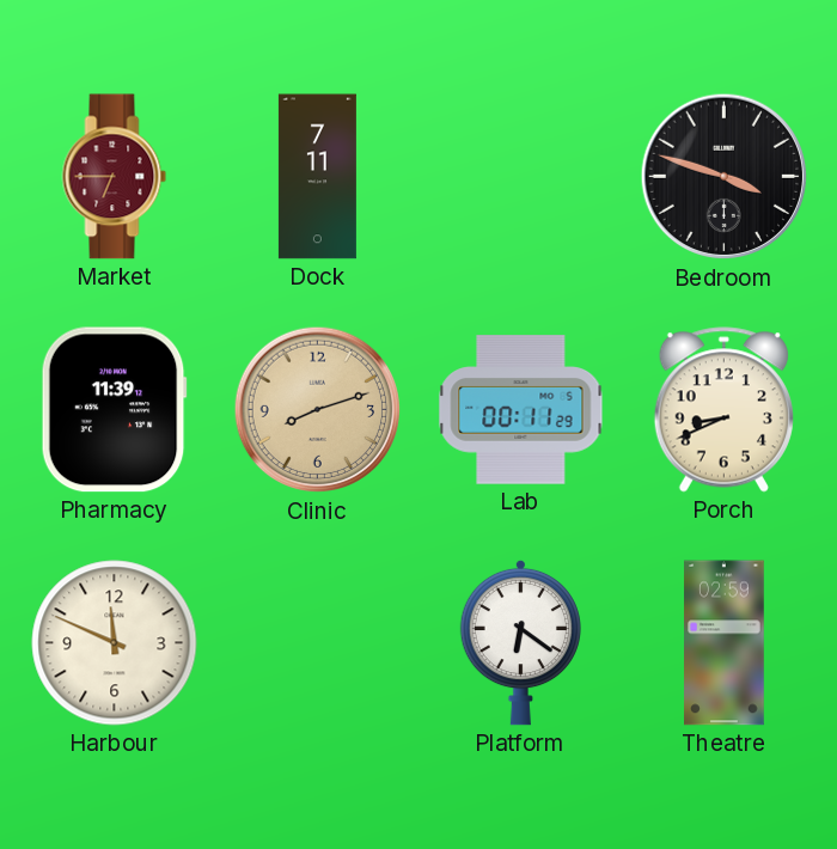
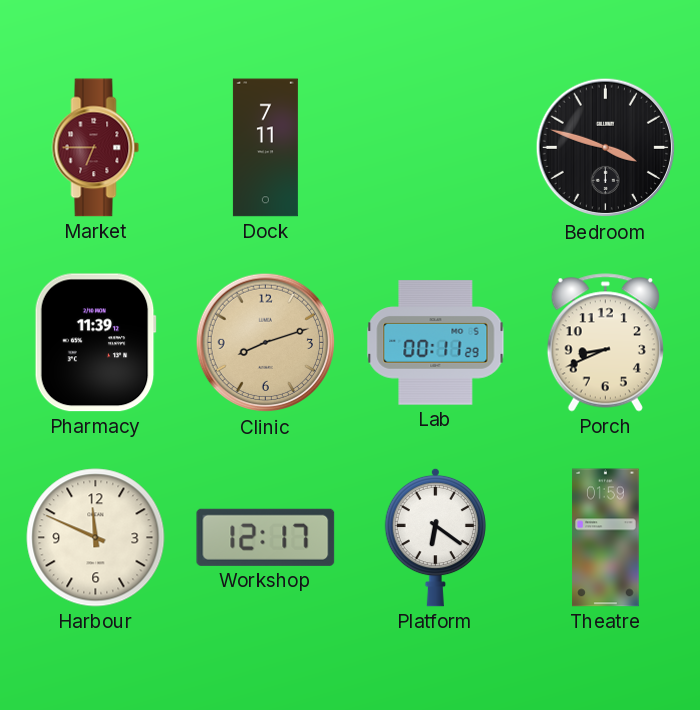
Workshop: none -> 12:17
Theatre: 02:59 -> 01:59
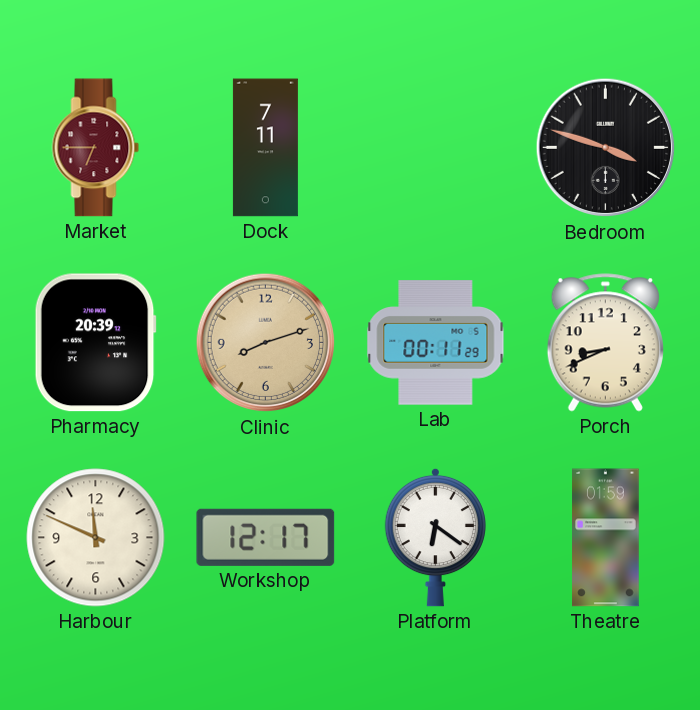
Pharmacy: 11:39 -> 20:39
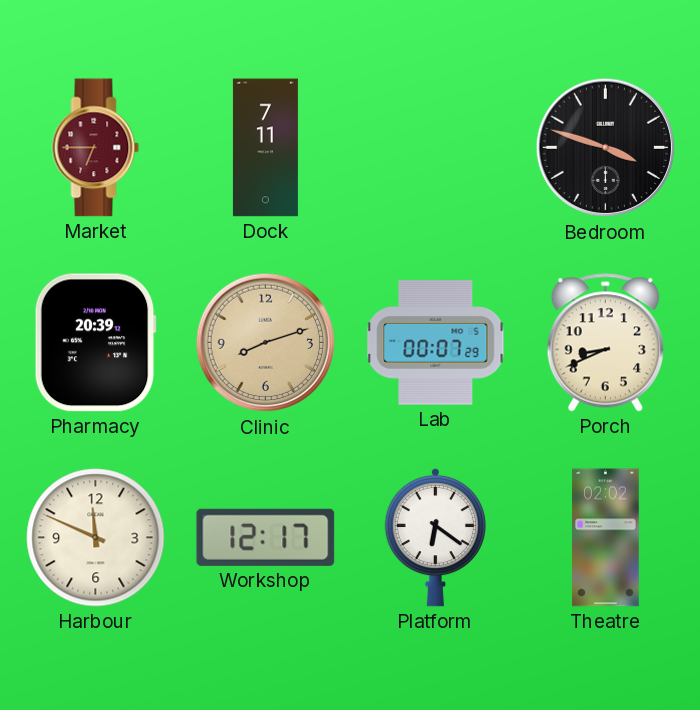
Lab: 00:11 -> 00:07
Theatre: 01:59 -> 02:02
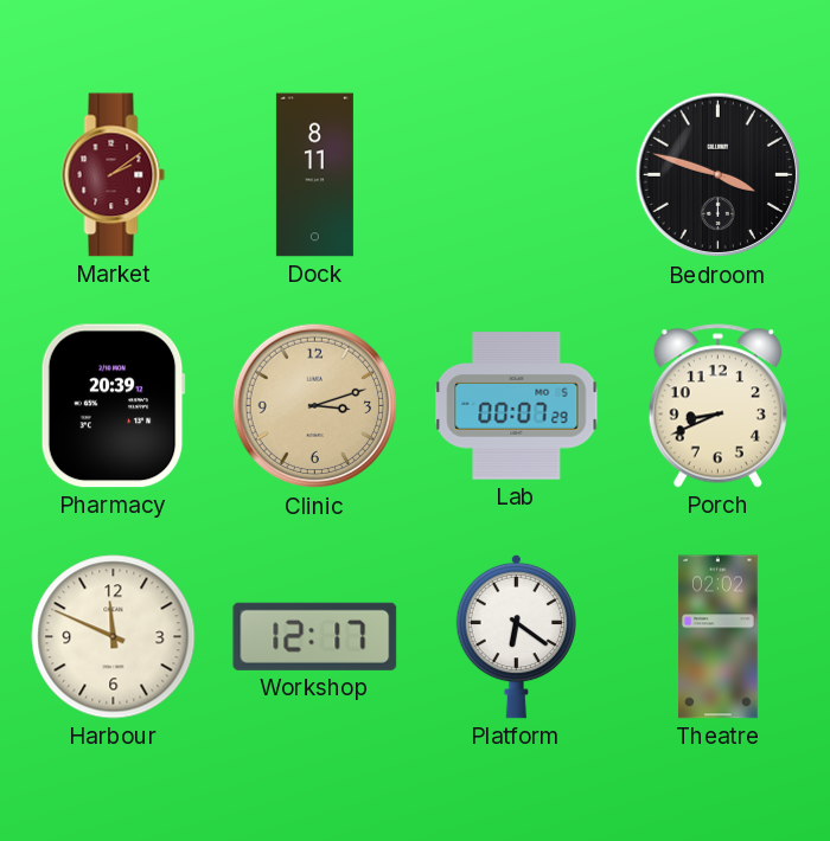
Market: 6:45 -> 2:09
Dock: 7:11 -> 8:11
Clinic: 8:12 -> 3:12
